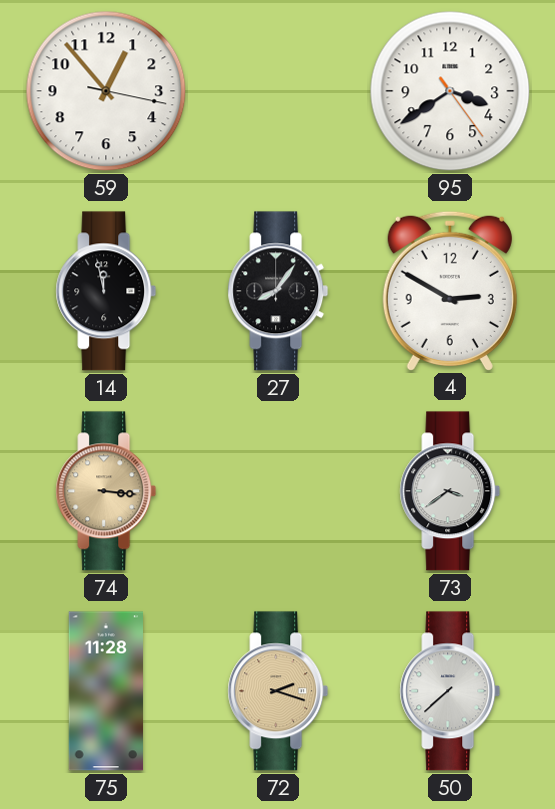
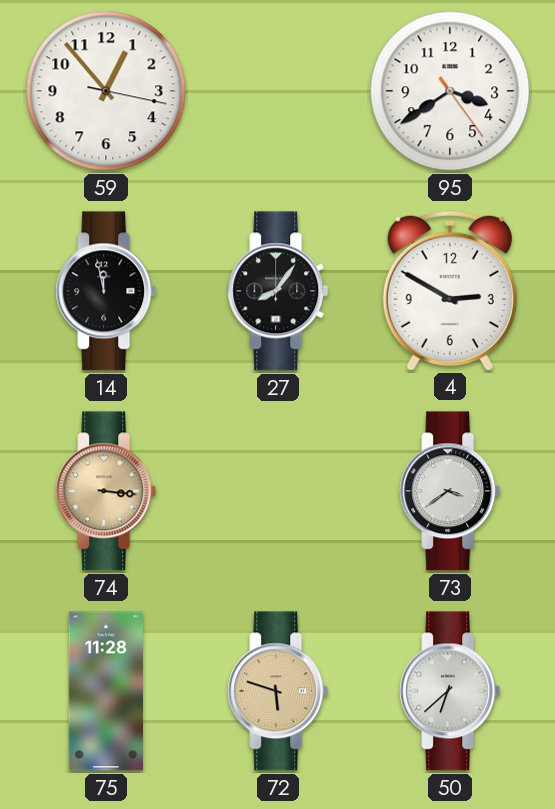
72: 2:18 -> 5:48
50: 7:38 -> 6:38
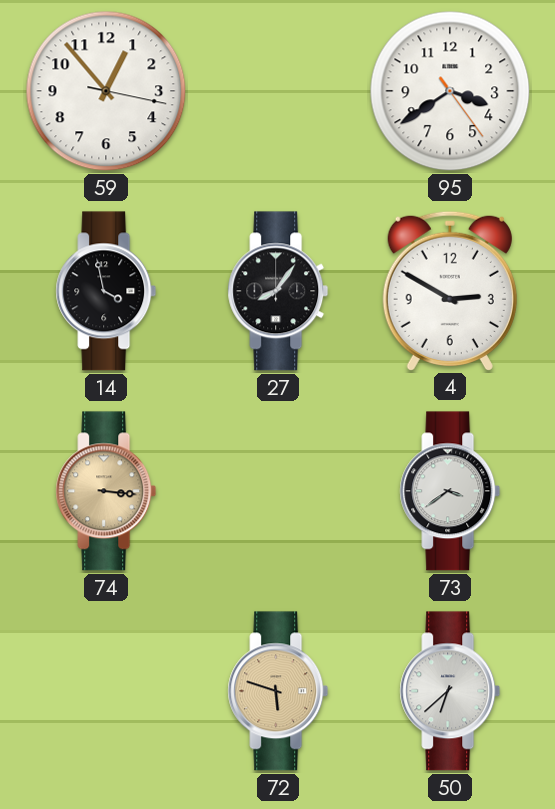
14: 11:58 -> 3:58
75: 11:28 -> none
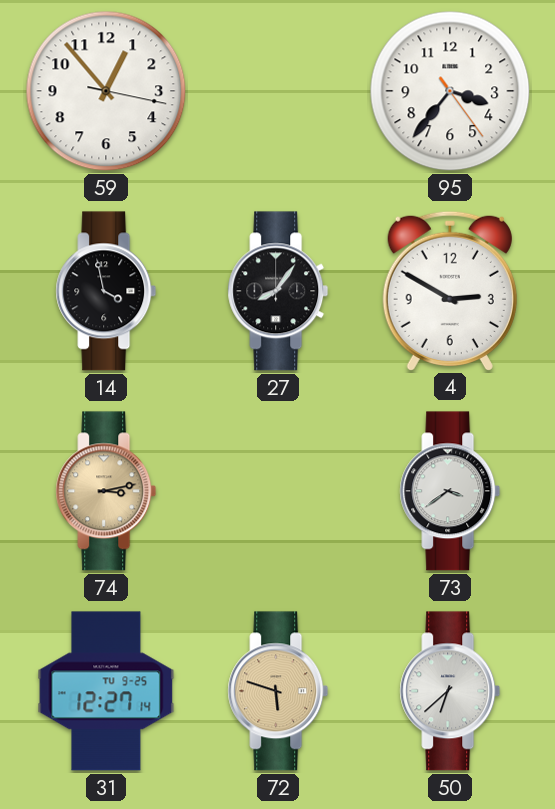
95: 3:39 -> 3:36
74: 3:16 -> 3:13
31: none -> 12:27
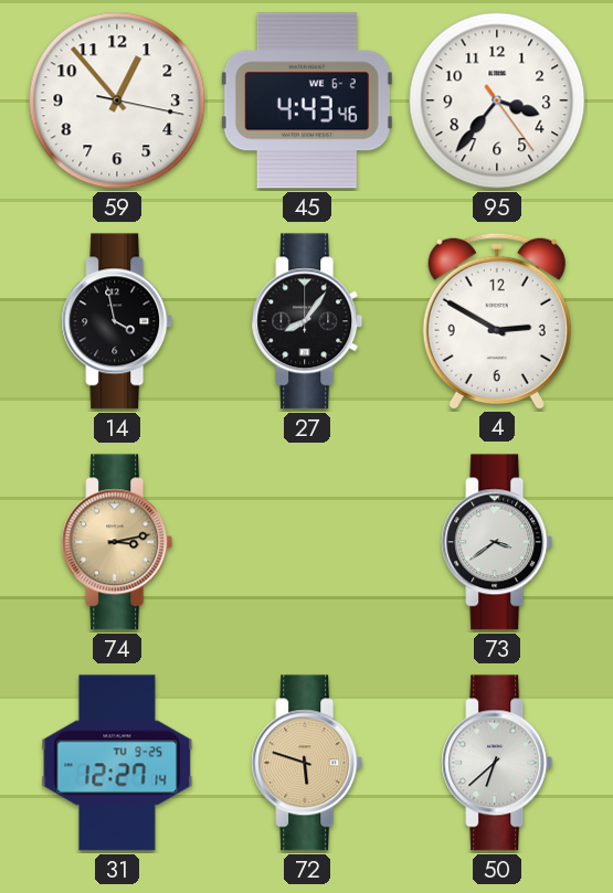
45: none -> 4:43
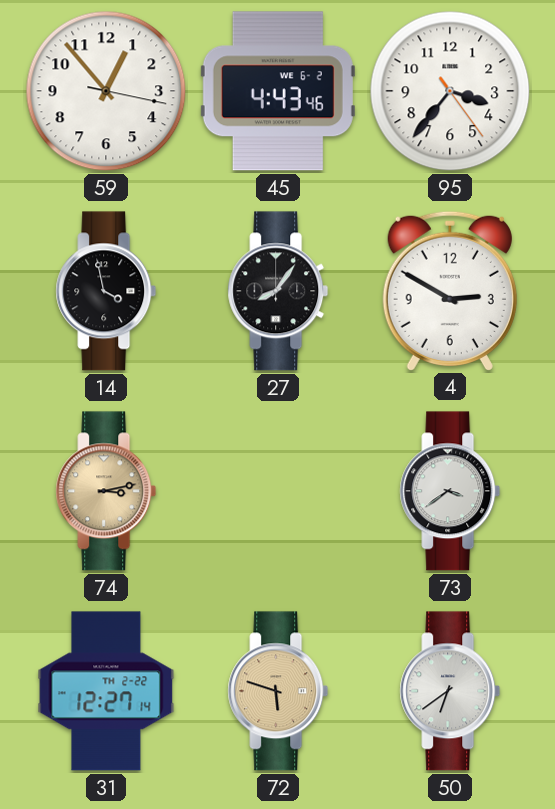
31 date: TU 9-25 -> TH 2-22
50: 6:38 -> 6:39
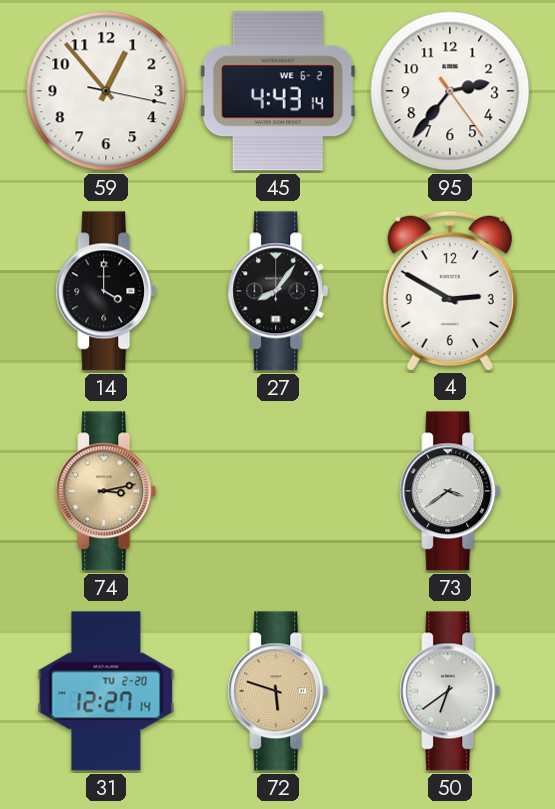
45: 4:43:46 -> 4:43:14
95: 3:36 -> 2:36
14: 3:58 -> 4:00
31 date: TH 2-22 -> TU 2-20
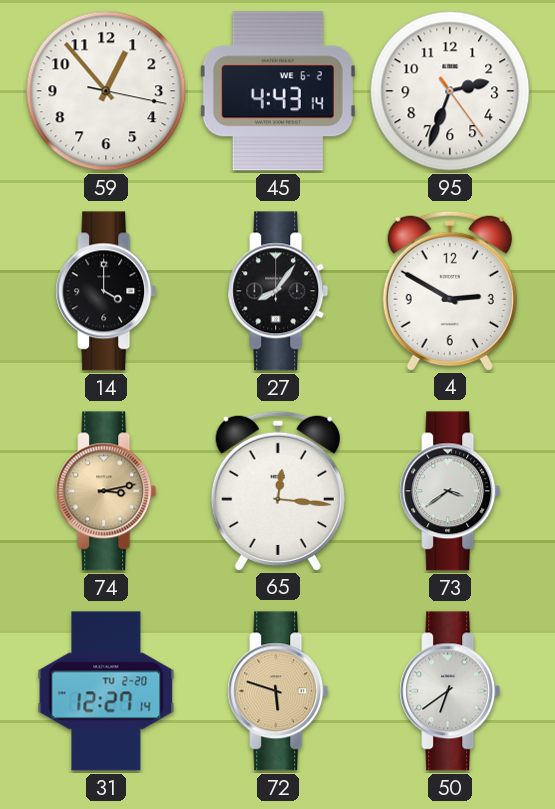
95: 2:36 -> 2:33
65: none -> 12:16
